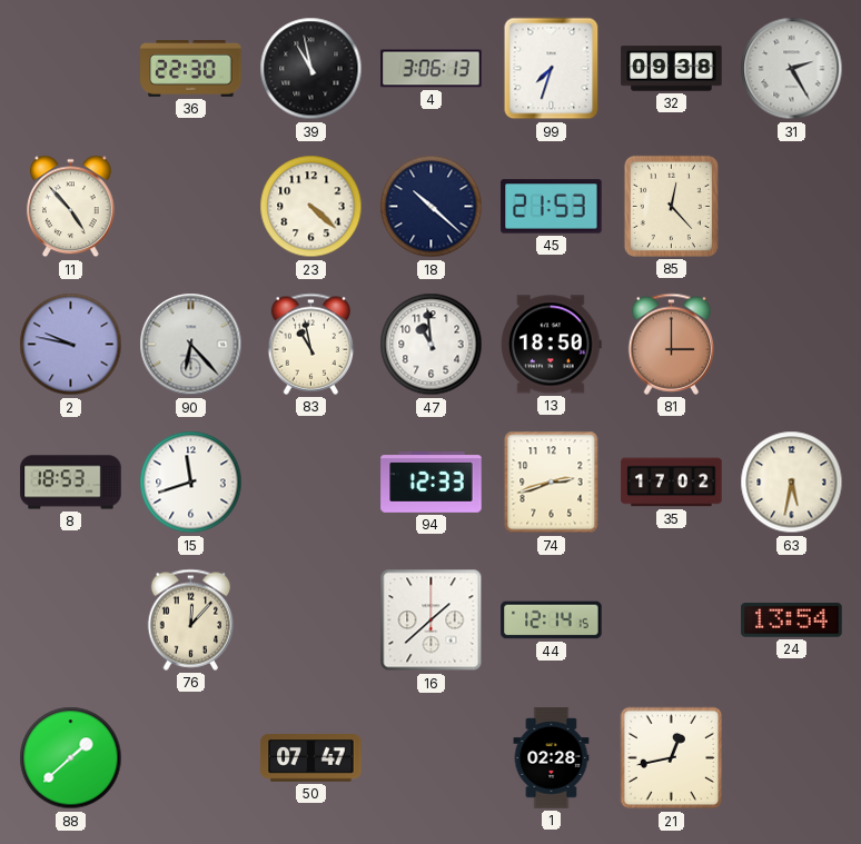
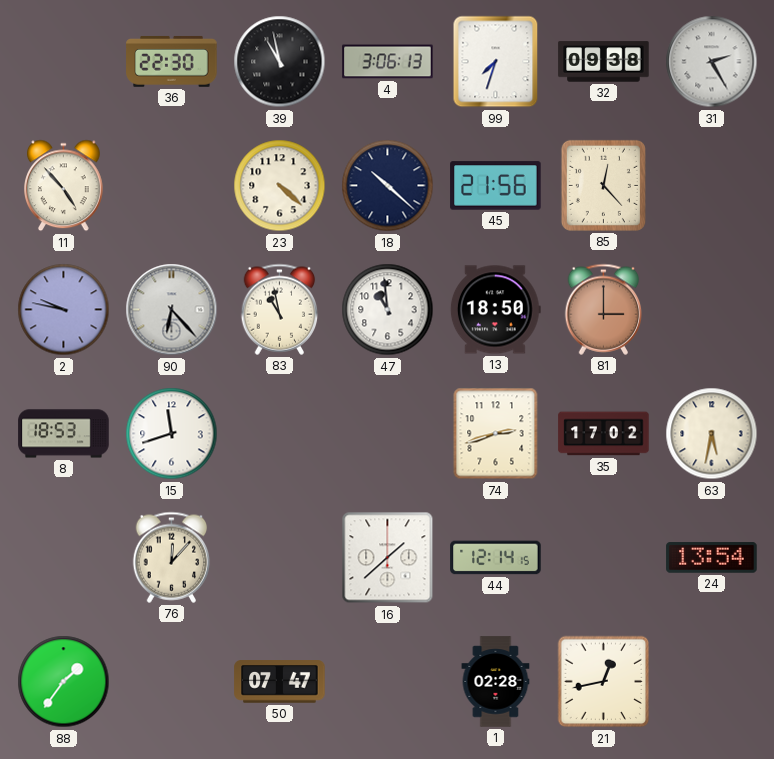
45: 21:53 -> 21:56
94: 12:33 -> none
88: 1:38 -> 1:36
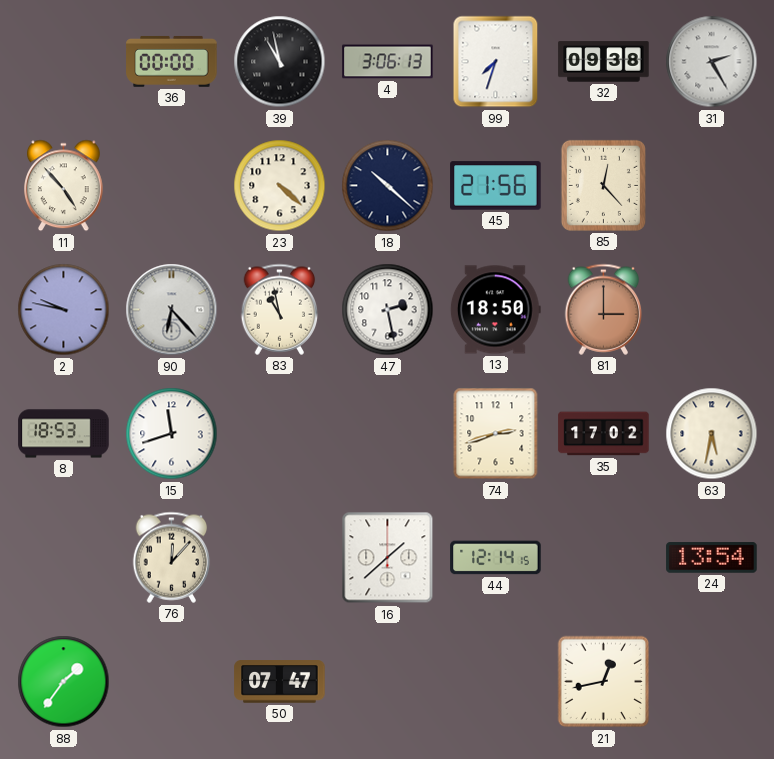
36: 22:30 -> 00:00
47: 10:59 -> 2:28
1: 02:28 -> none
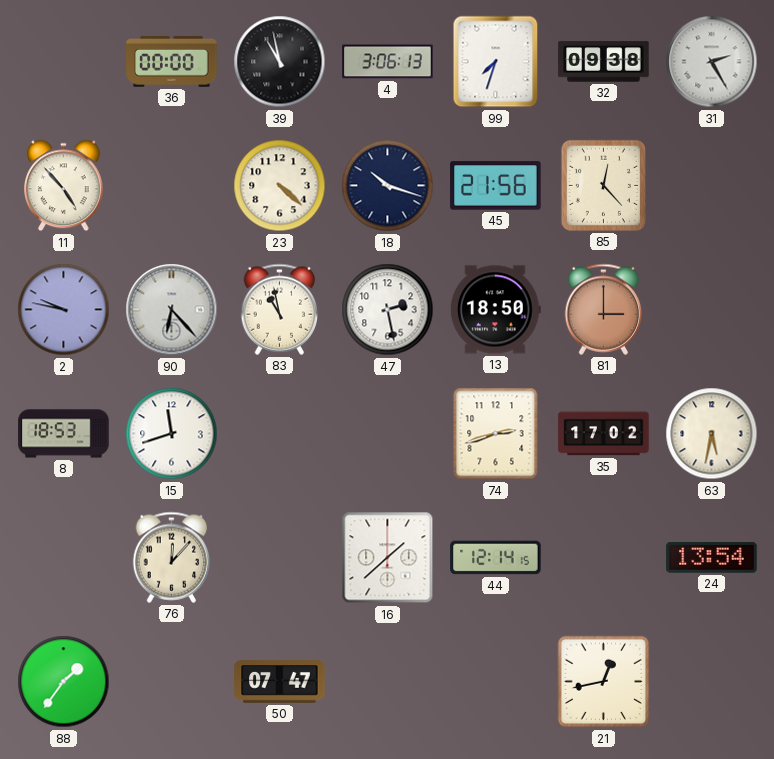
18: 10:22 -> 10:18
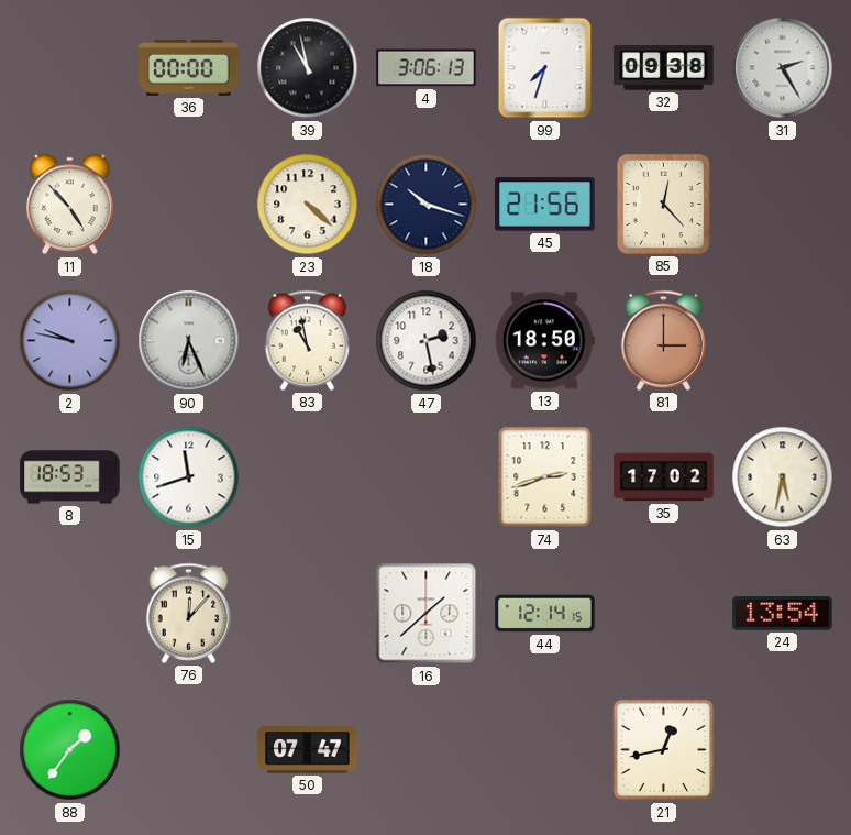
90: 6:23 -> 6:26
